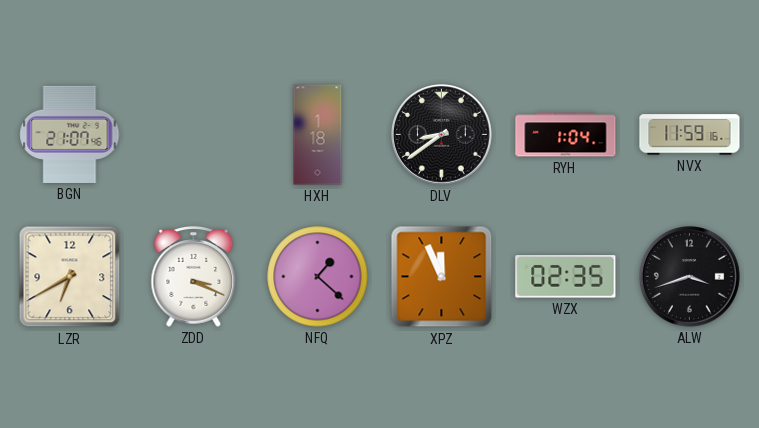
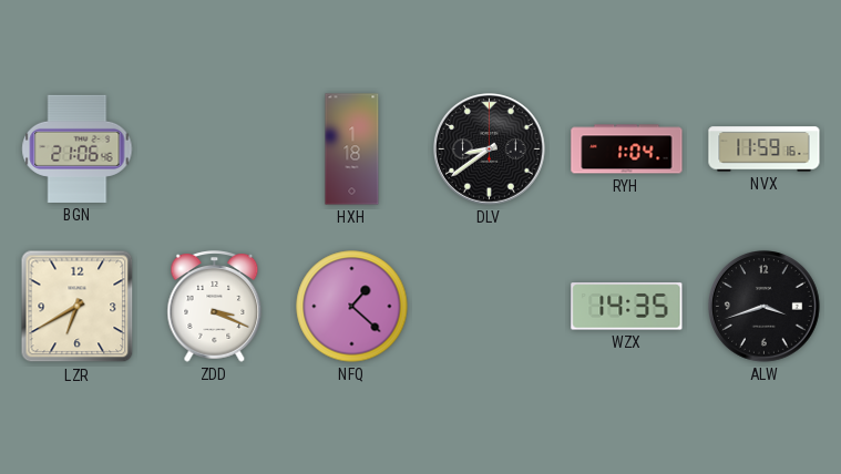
BGN: 21:07 -> 21:06
XPZ: 11:56 -> none
WZX: 02:35 -> 14:35
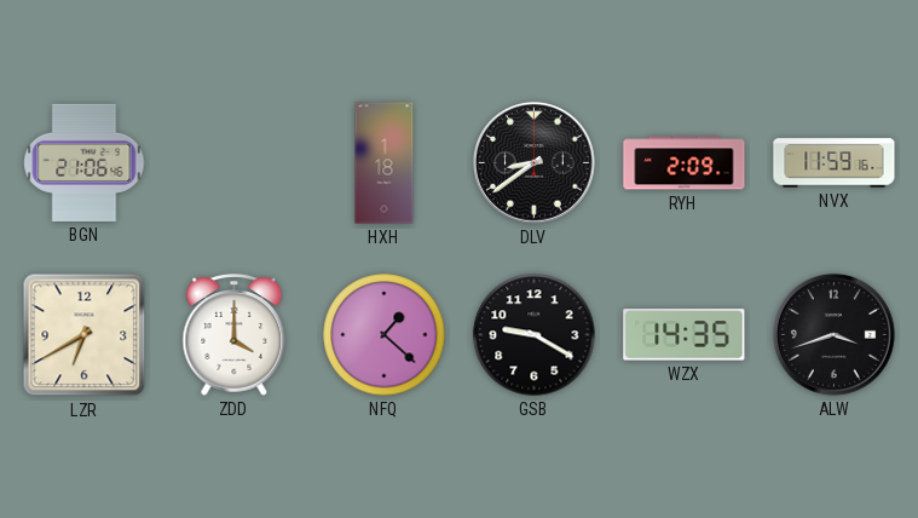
RYH: 1:04 -> 2:09
ZDD: 3:19 -> 4:00
GSB: none -> 9:20
